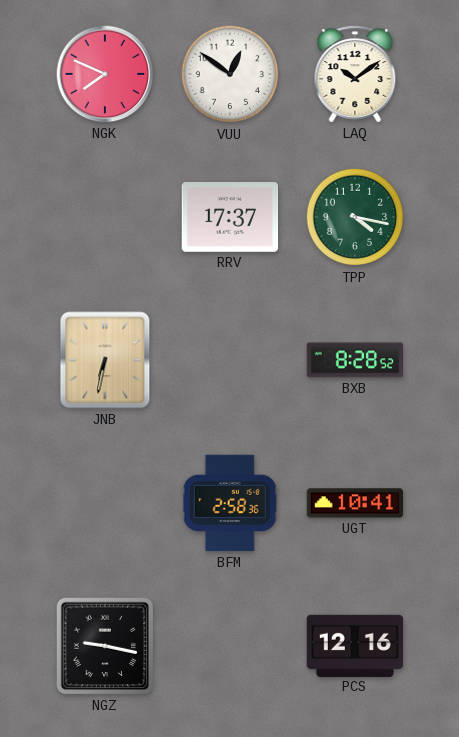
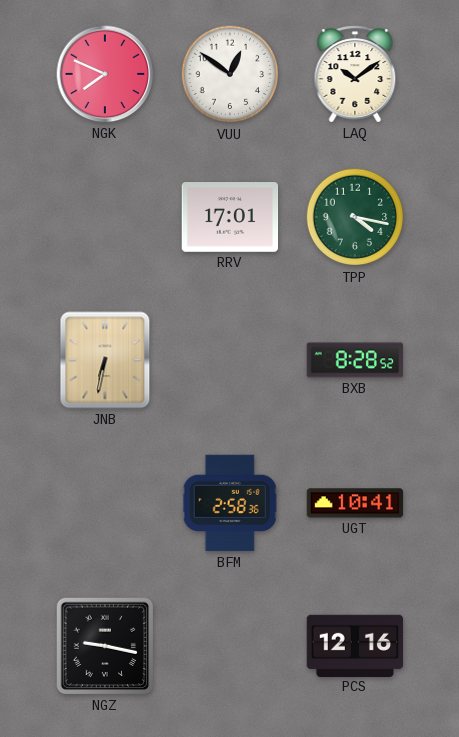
RRV: 17:37 -> 17:01
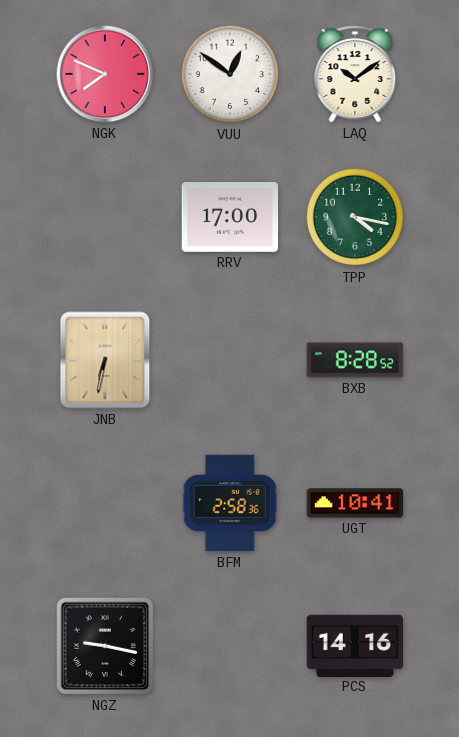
RRV: 17:01 -> 17:00
PCS: 12:16 -> 14:16
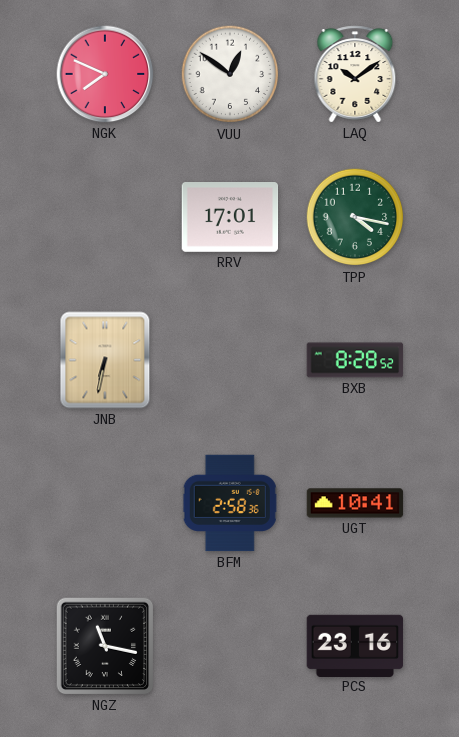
RRV: 17:00 -> 17:01
NGZ: 9:17 -> 11:17
PCS: 14:16 -> 23:16
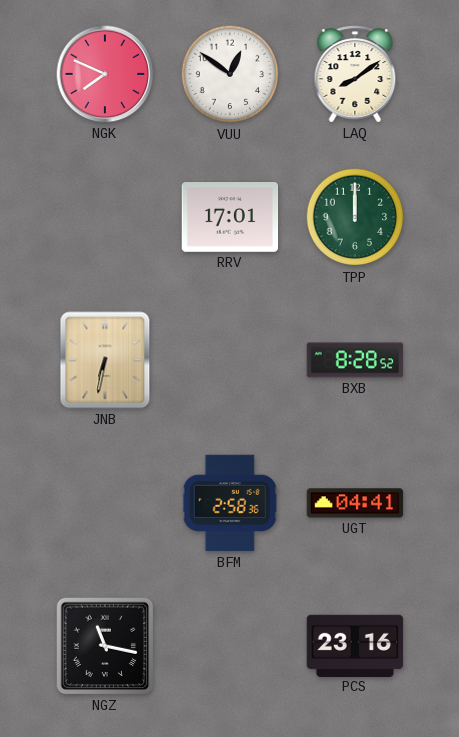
LAQ: 10:09 -> 8:09
TPP: 4:17 -> 12:00
UGT: 10:41 -> 04:41
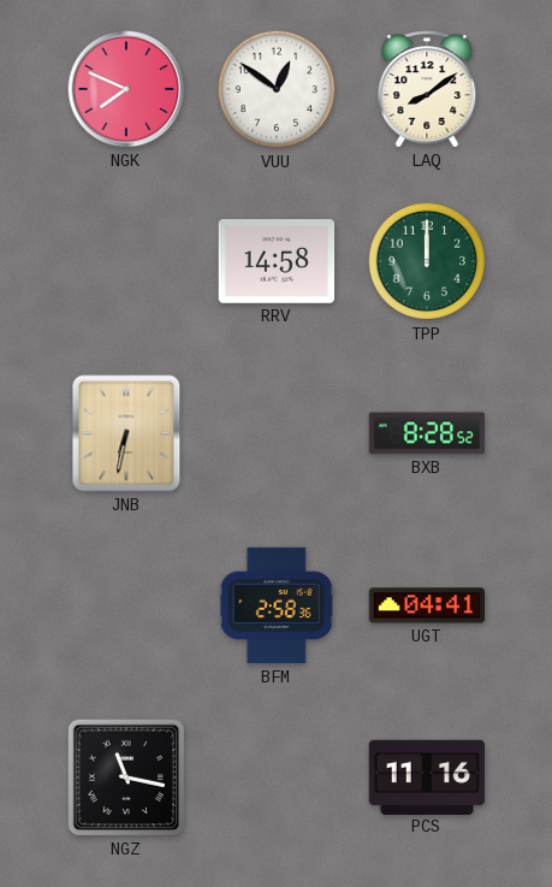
RRV: 17:01 -> 14:58
PCS: 23:16 -> 11:16
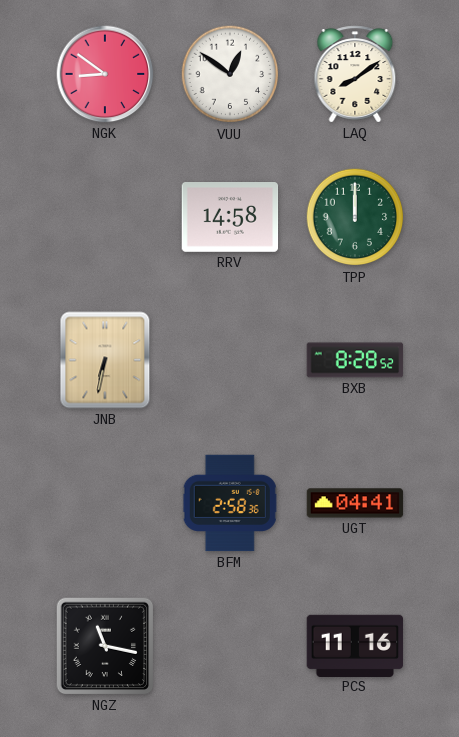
NGK: 7:49 -> 8:51
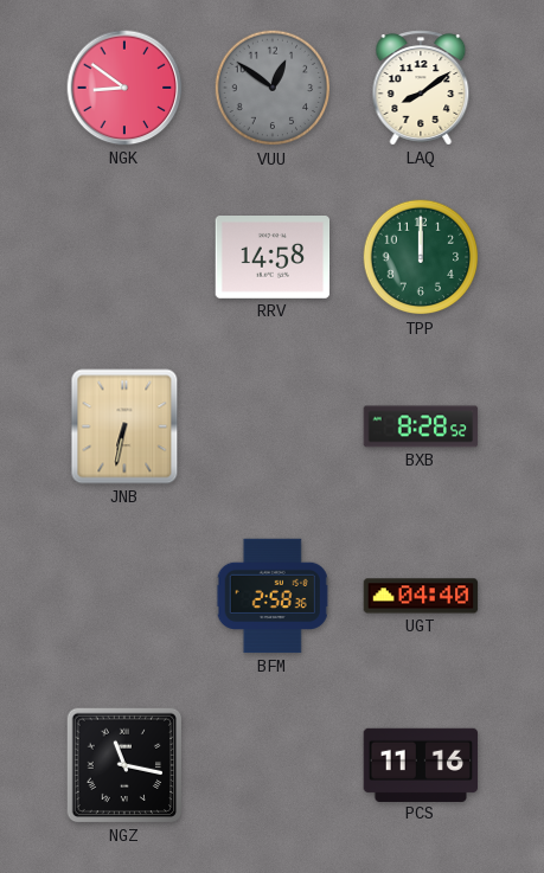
VUU dial: white -> grey
UGT: 04:41 -> 04:40
